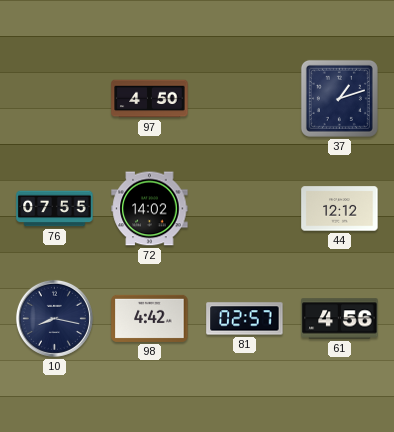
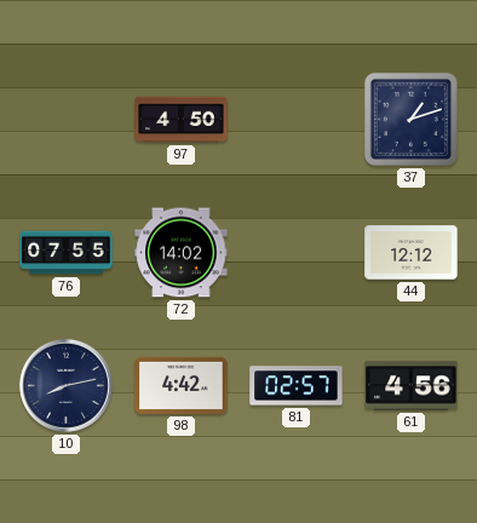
10: 8:17 -> 8:13
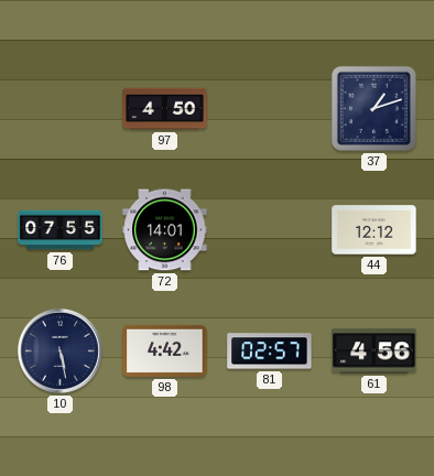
72: 14:02 -> 14:01
10: 8:13 -> 5:28
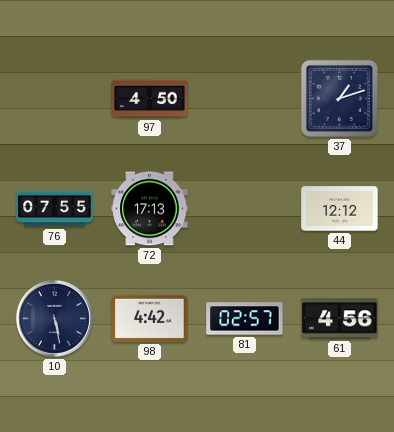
72: 14:01 -> 17:13
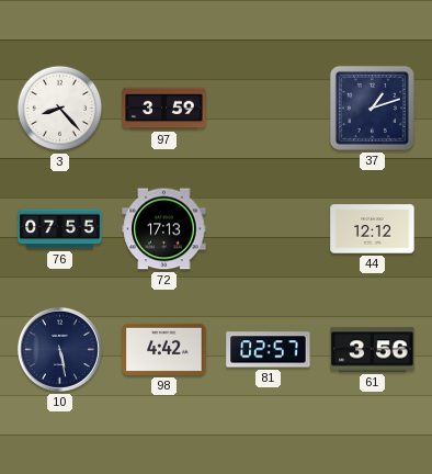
3: none -> 8:23
97: 4:50 -> 3:59
61: 4:56 -> 3:56
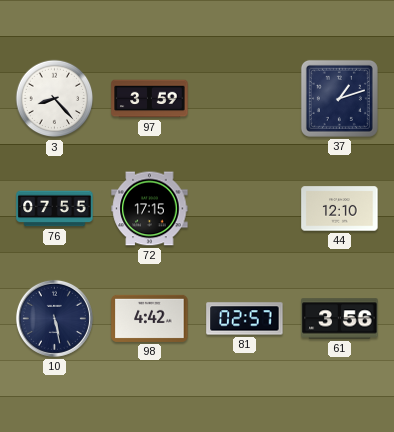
72: 17:13 -> 17:15
44: 12:12 -> 12:10
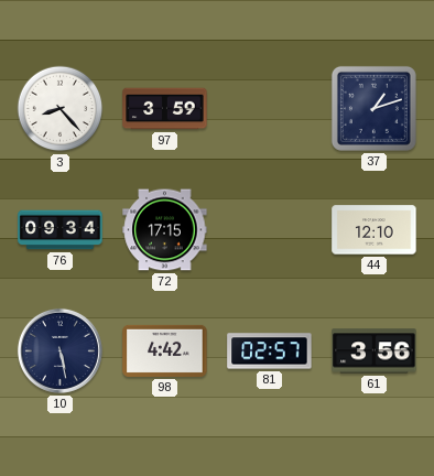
76: 07:55 -> 09:34
